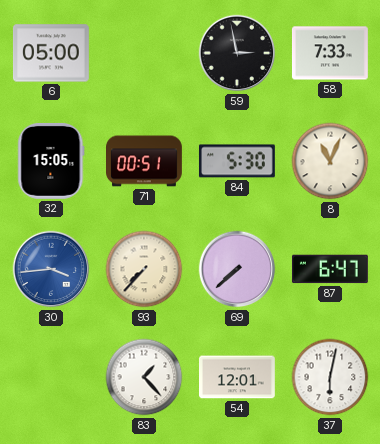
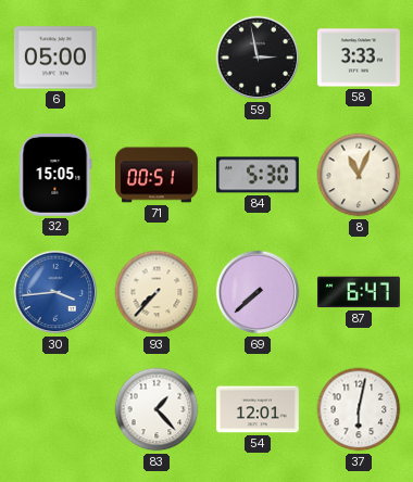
58: 7:33 -> 3:33
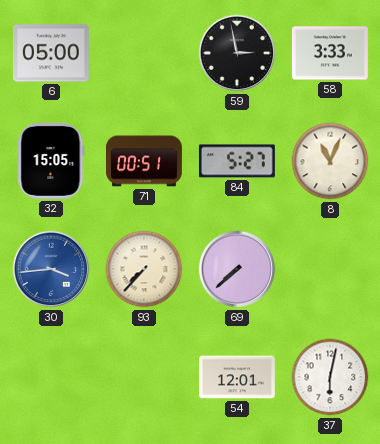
84: 5:30 -> 5:27
87: 6:47 -> none
83: 1:23 -> none
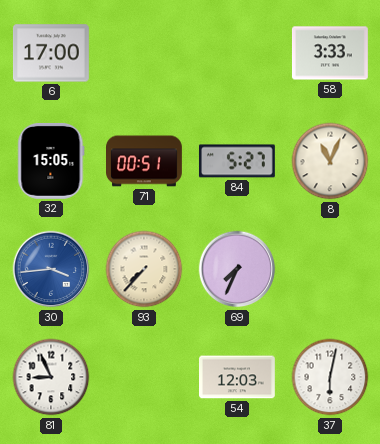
6: 05:00 -> 17:00
59: 2:58 -> none
69: 7:38 -> 7:34
81: none -> 8:56
54: 12:01 -> 12:03
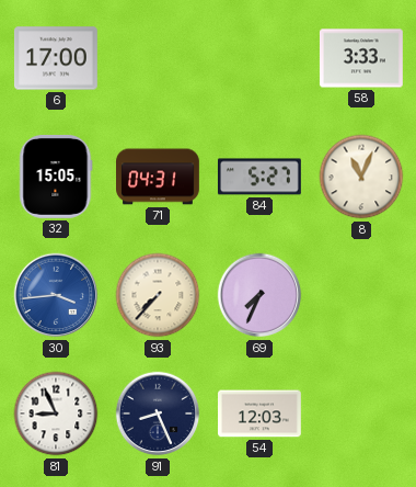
71: 00:51 -> 04:31
91: none -> 8:26
37: 6:02 -> none
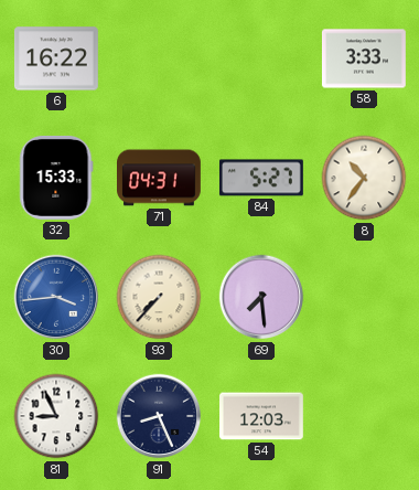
6: 17:00 -> 16:22
32: 15:05 -> 15:33
8: 11:04 -> 10:36
69: 7:34 -> 7:29
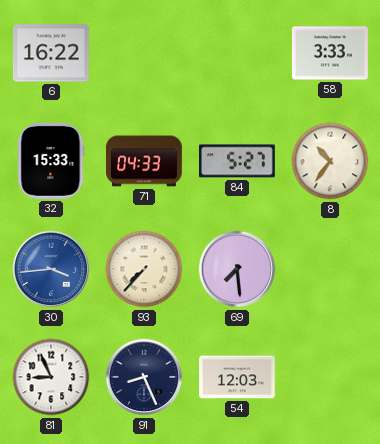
71: 04:31 -> 04:33
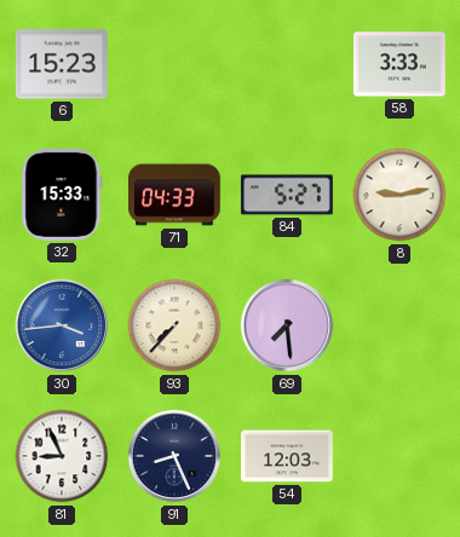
6: 16:22 -> 15:23
8: 10:36 -> 9:13
